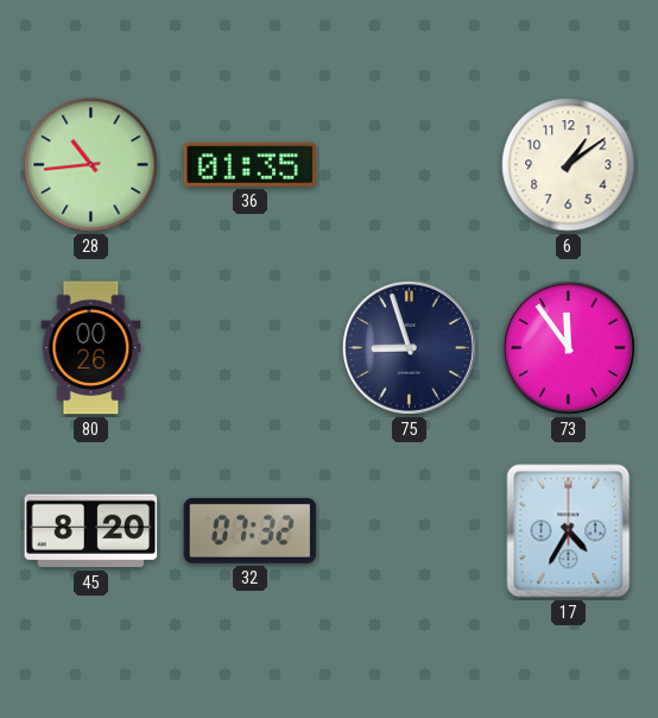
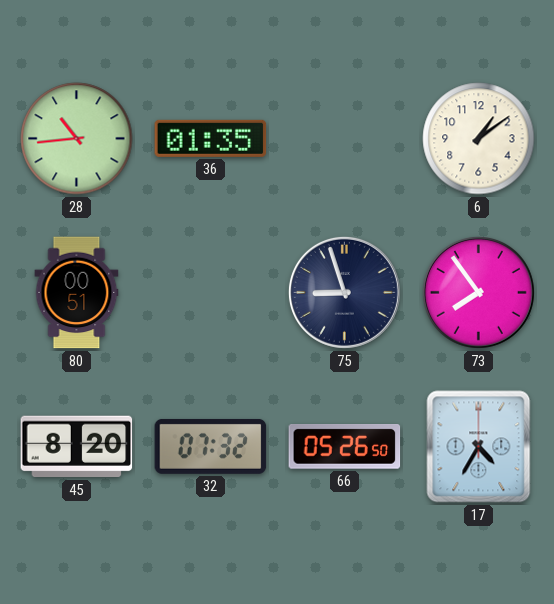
80: 00:26 -> 00:51
73: 11:54 -> 7:54
66: none -> 05:26
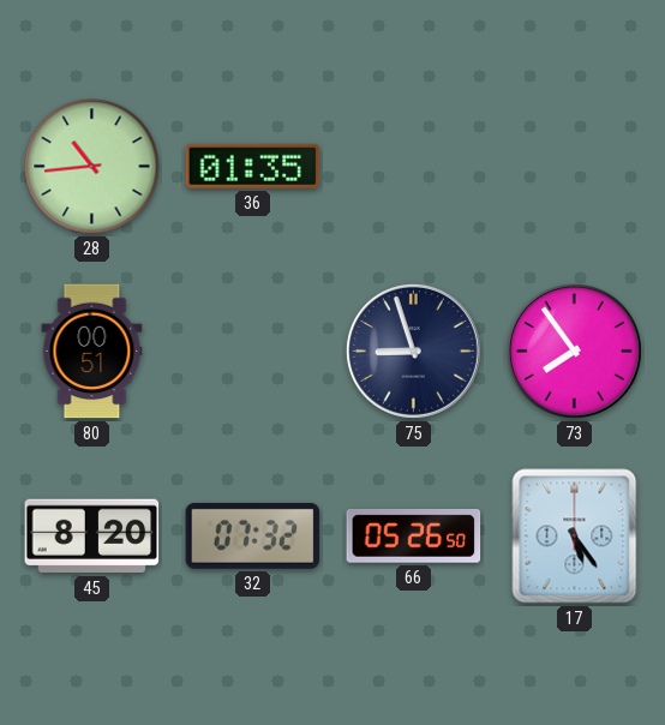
6: 1:09 -> none
17: 4:35 -> 5:24
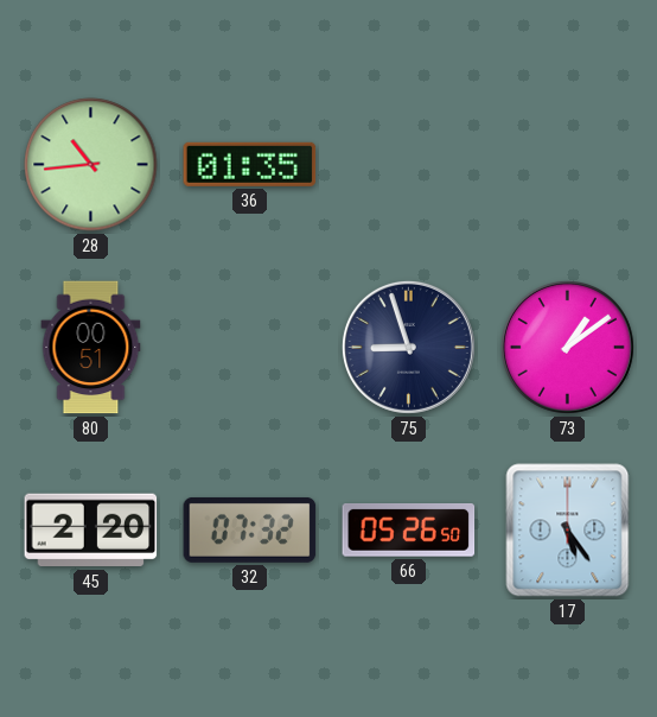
73: 7:54 -> 1:09
45: 8:20 -> 2:20
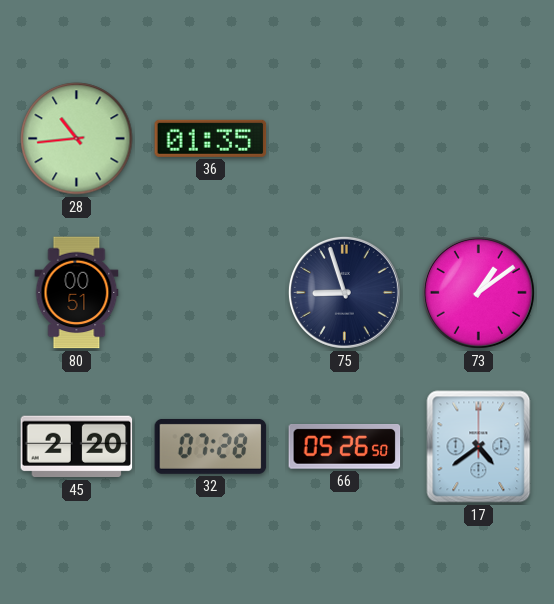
32: 07:32 -> 07:28
17: 5:24 -> 4:39
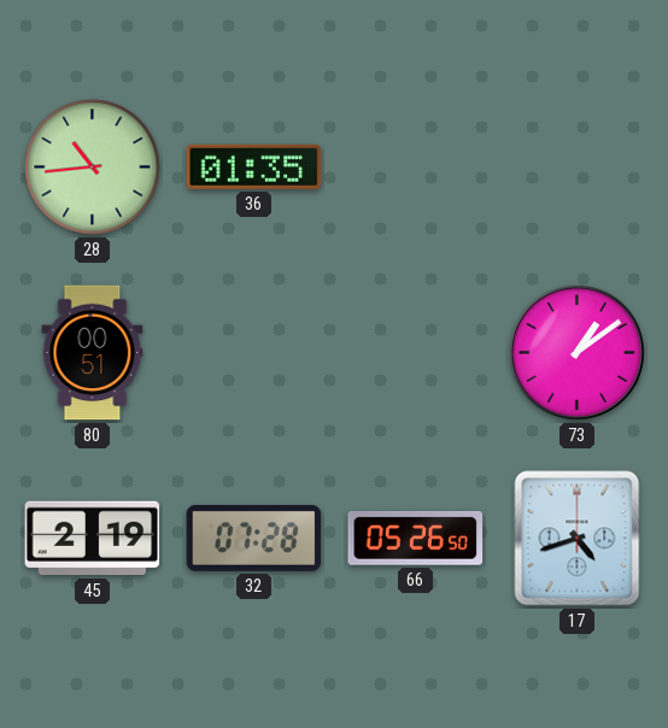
75: 8:57 -> none
45: 2:20 -> 2:19
17: 4:39 -> 4:42
